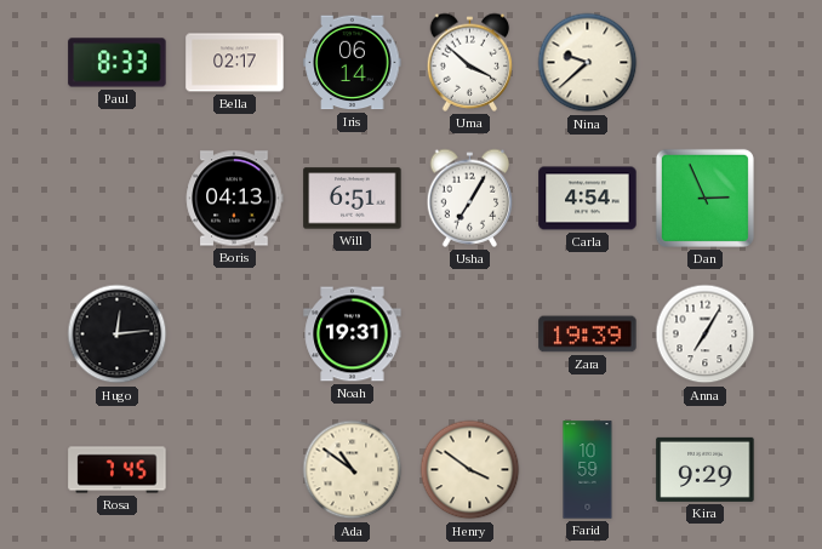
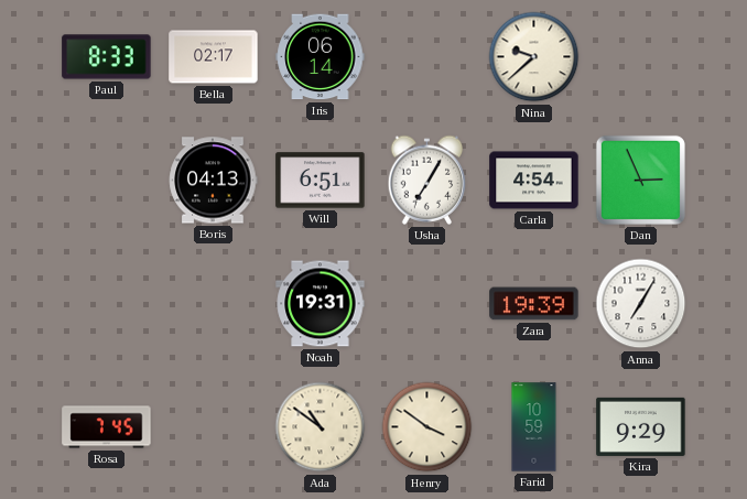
Uma: 3:52 -> none
Hugo: 12:14 -> none
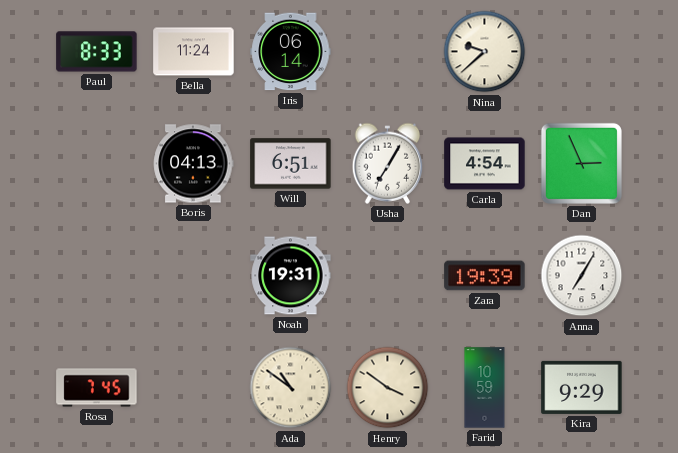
Bella: 02:17 -> 11:24
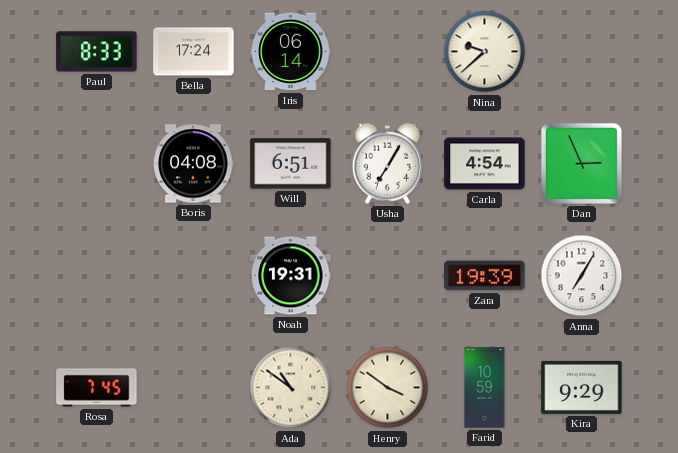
Bella: 11:24 -> 17:24
Boris: 04:13 -> 04:08
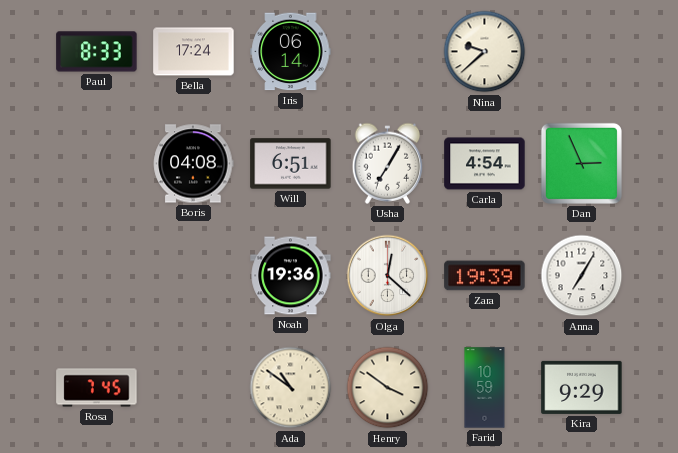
Noah: 19:31 -> 19:36
Olga: none -> 12:22
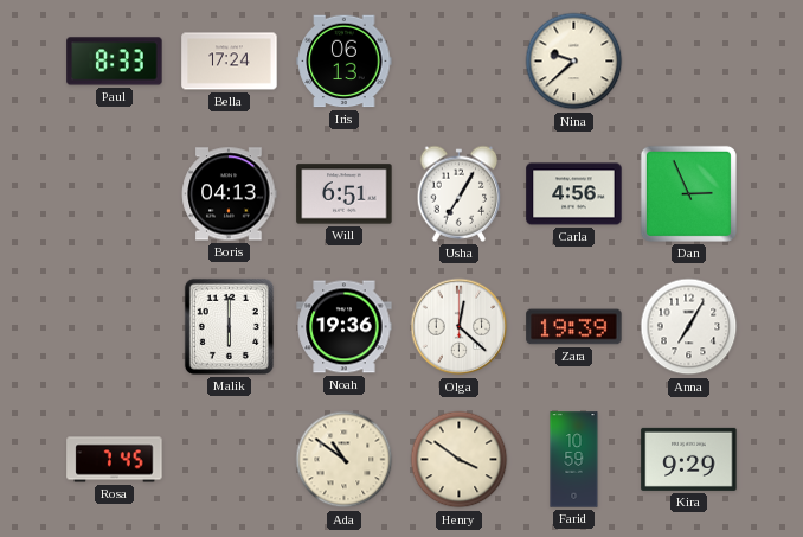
Iris: 06:14 -> 06:13
Boris: 04:08 -> 04:13
Carla: 4:54 -> 4:56
Malik: none -> 6:00
